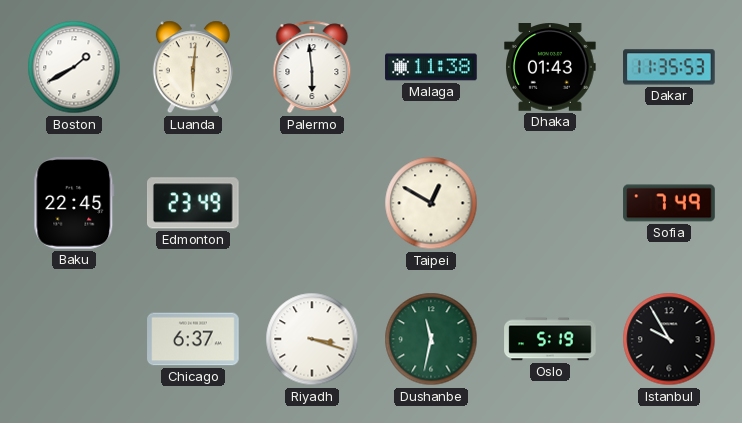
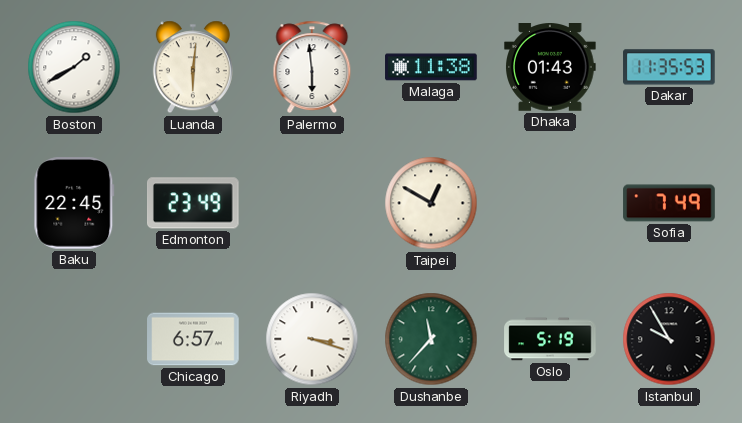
Chicago: 6:37 -> 6:57
Dushanbe: 11:32 -> 11:37
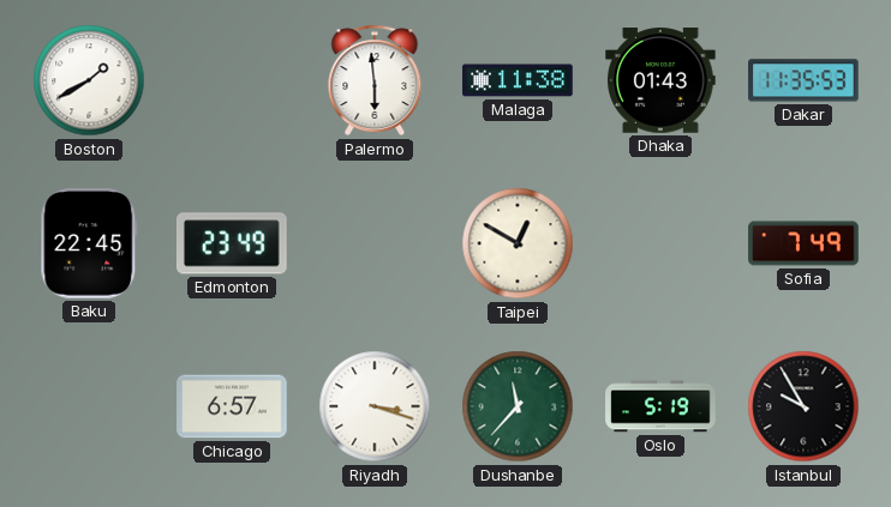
Luanda: 6:01 -> none
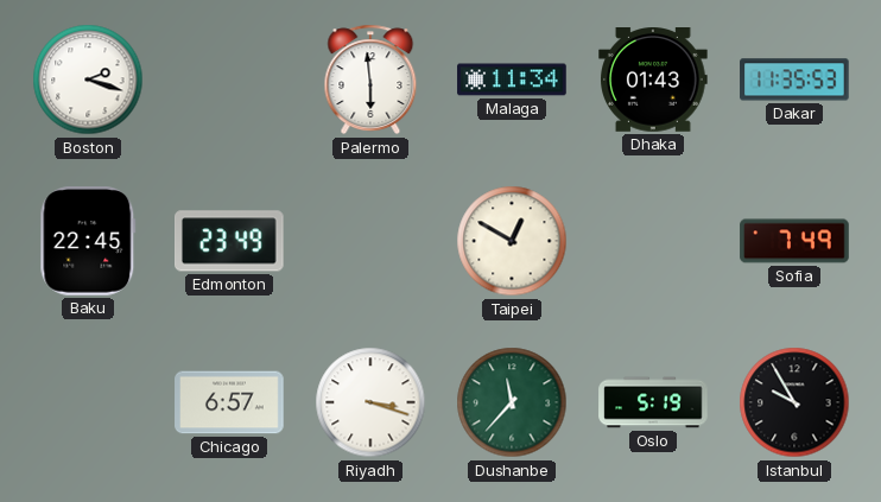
Boston: 1:40 -> 2:18
Malaga: 11:38 -> 11:34
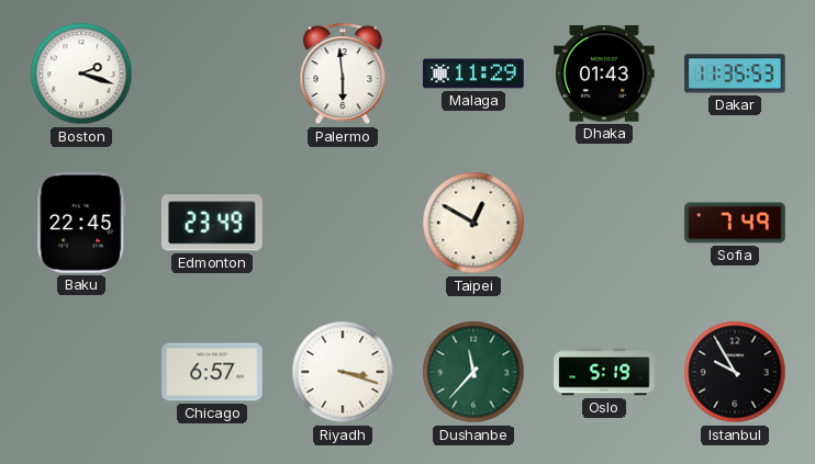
Malaga: 11:34 -> 11:29
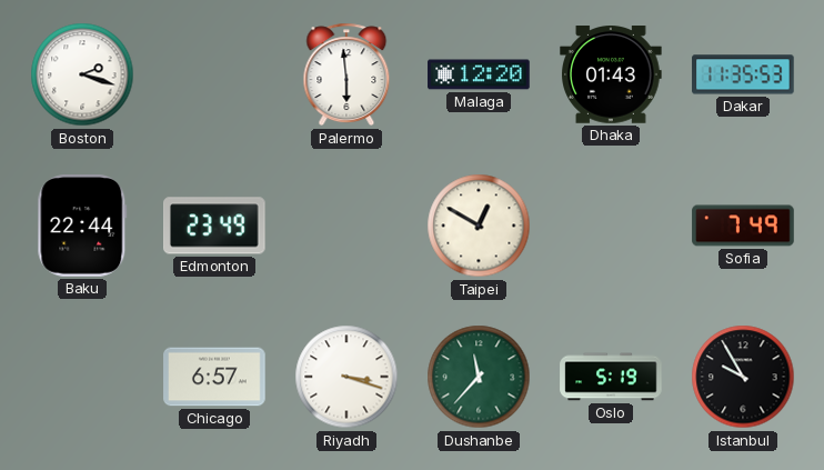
Malaga: 11:29 -> 12:20
Baku: 22:45 -> 22:44
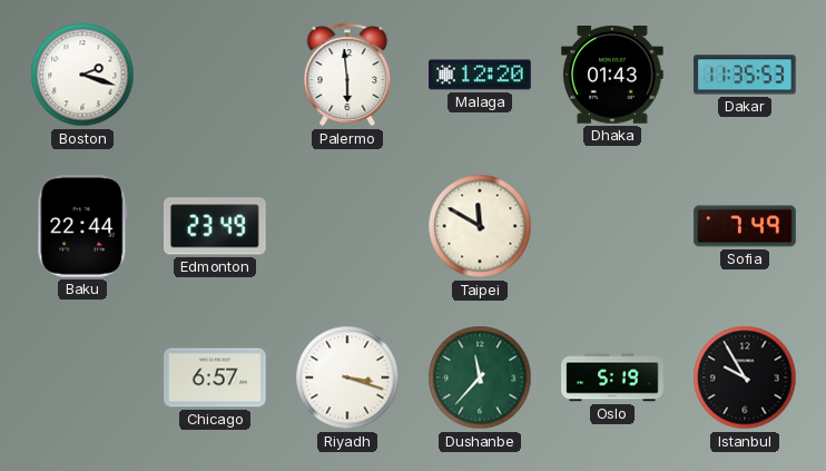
Taipei: 12:50 -> 11:50
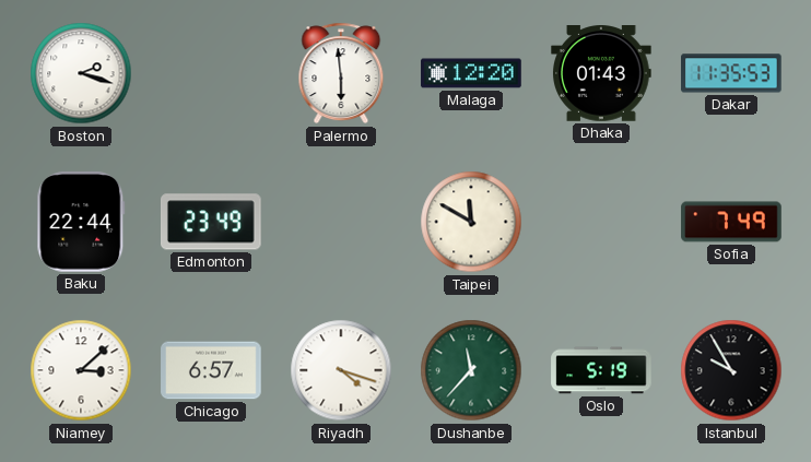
Niamey: none -> 3:08
Riyadh: 3:18 -> 4:18
